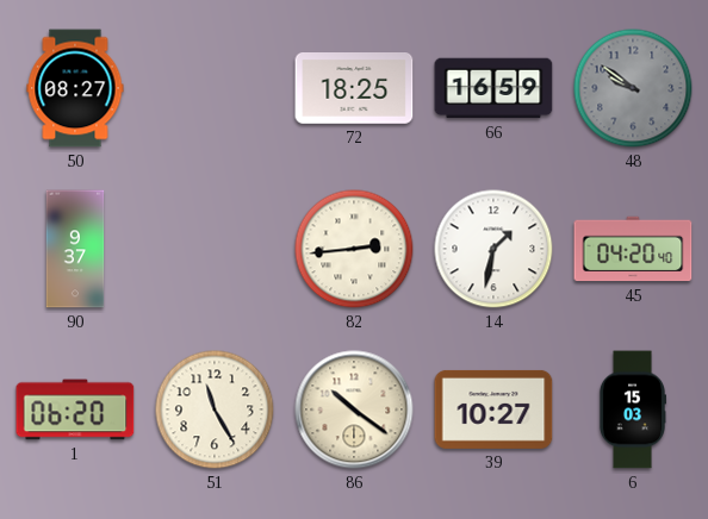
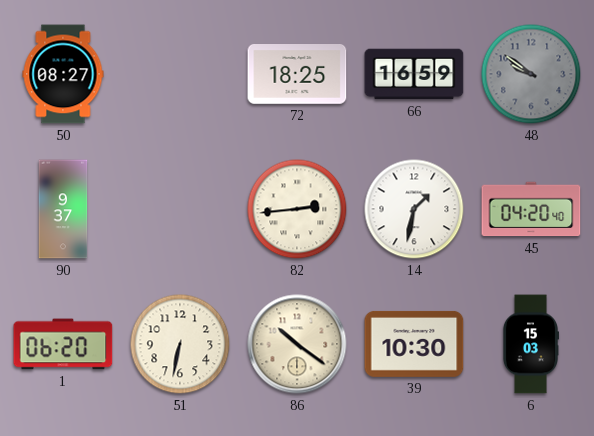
51: 11:25 -> 6:32
39: 10:27 -> 10:30
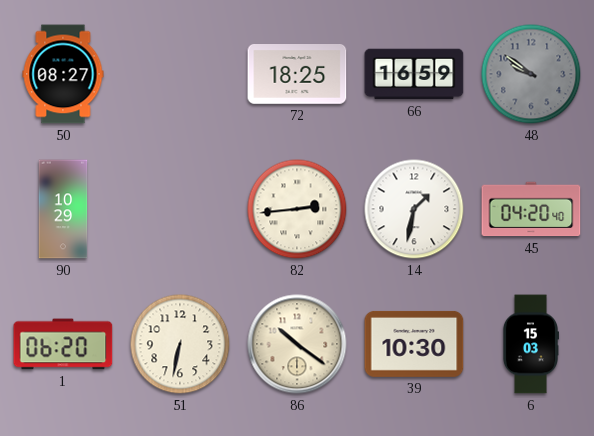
90: 9:37 -> 10:29
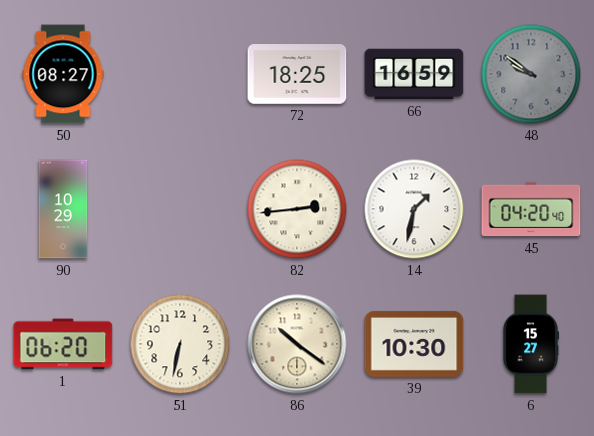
6: 15:03 -> 15:27
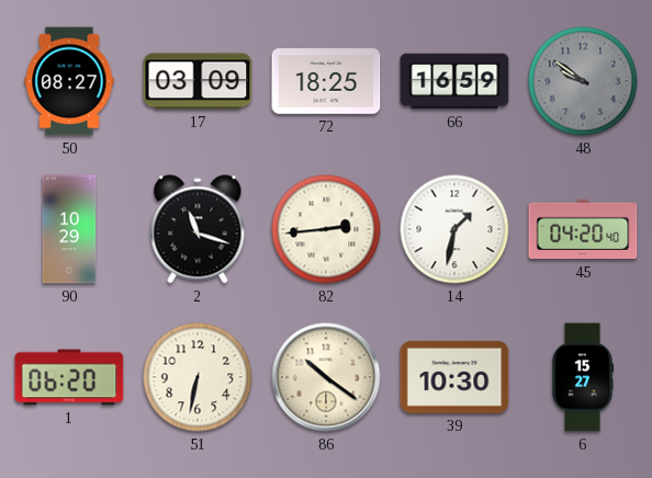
17: none -> 03:09
2: none -> 11:18
